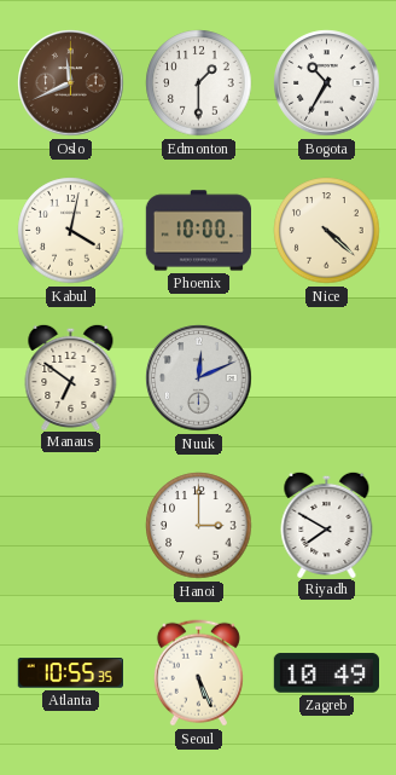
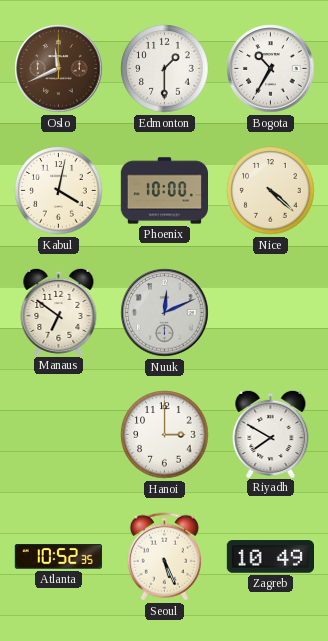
Atlanta: 10:55 -> 10:52
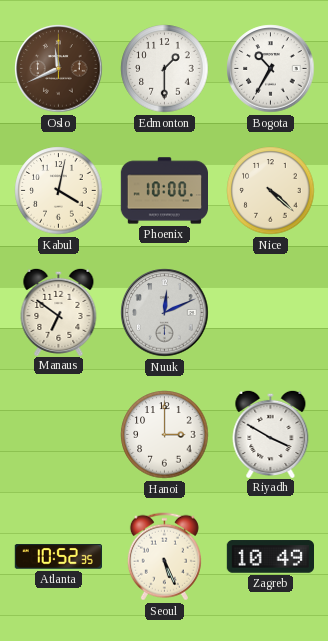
Riyadh: 7:50 -> 3:50
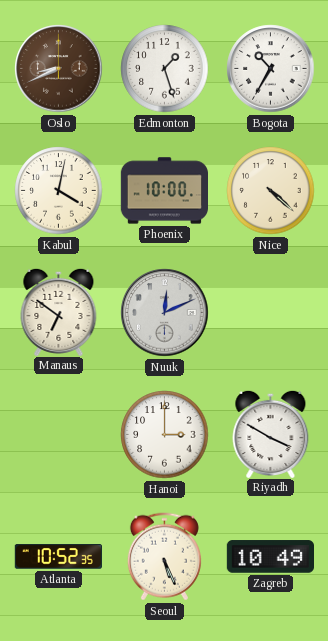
Oslo: 11:41 -> 8:41
Edmonton: 1:30 -> 1:27
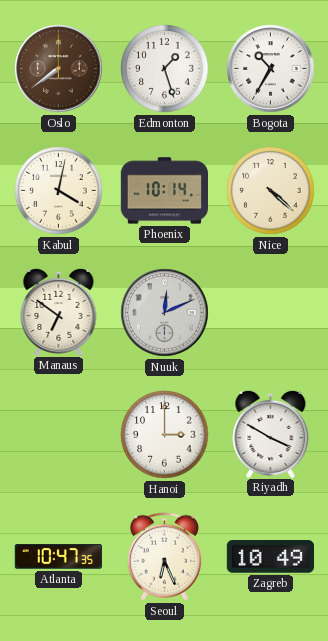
Oslo: 8:41 -> 7:39
Phoenix: 10:00 -> 10:14
Atlanta: 10:52 -> 10:47
Seoul: 5:26 -> 6:26
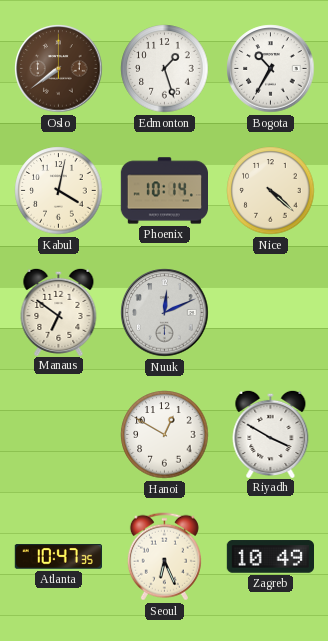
Hanoi: 3:00 -> 12:50
